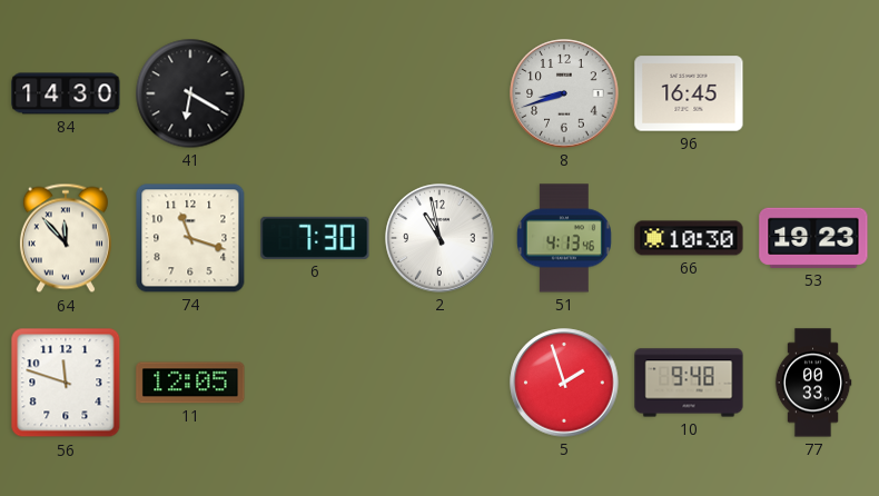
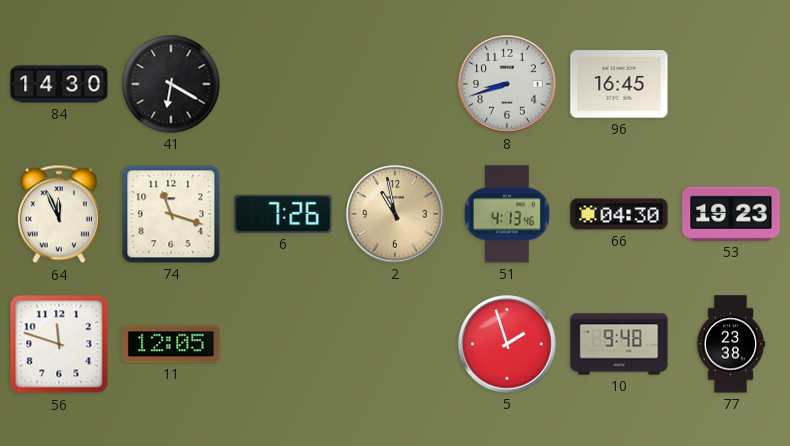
64: 11:53 -> 11:56
6: 7:30 -> 7:26
2 dial: white -> champagne
66: 10:30 -> 04:30
77: 00:33 -> 23:38
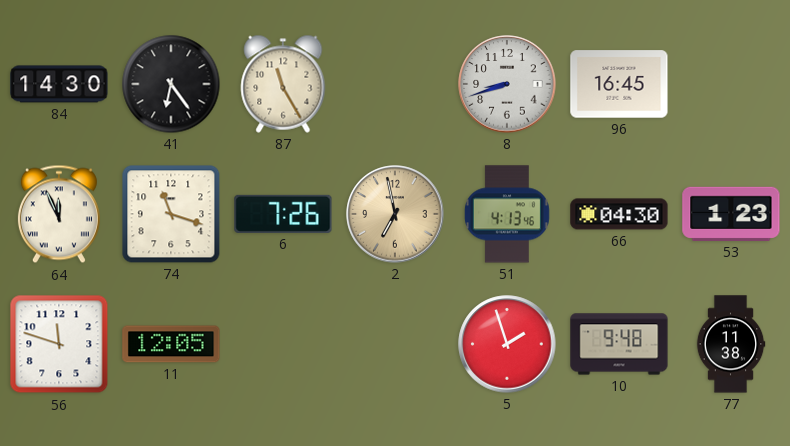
41: 6:20 -> 6:24
87: none -> 11:25
2: 10:58 -> 6:58
53: 19:23 -> 1:23
77: 23:38 -> 11:38
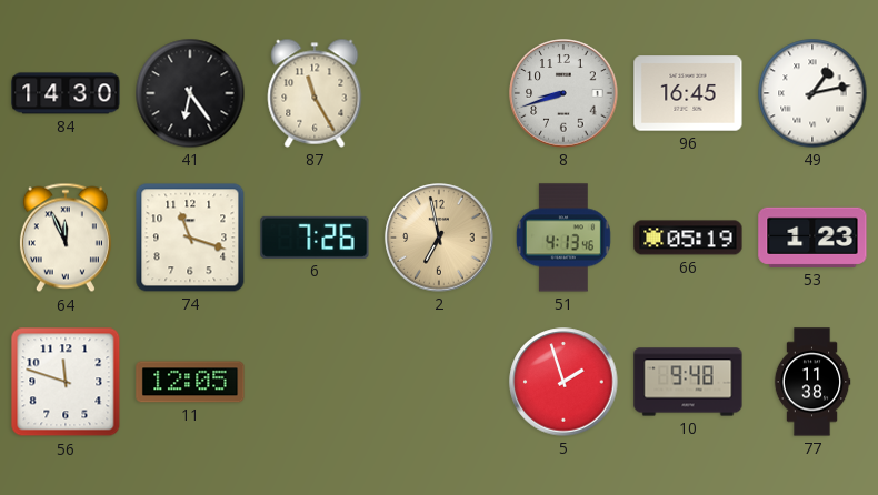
49: none -> 1:13
66: 04:30 -> 05:19
